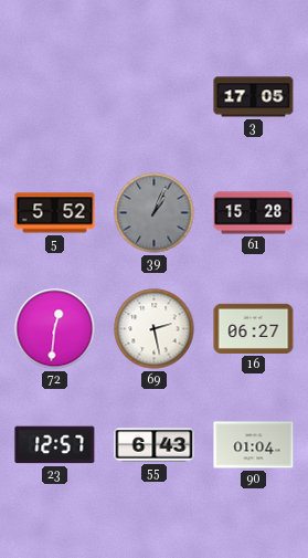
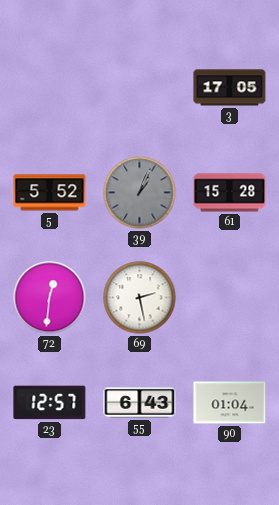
16: 06:27 -> none
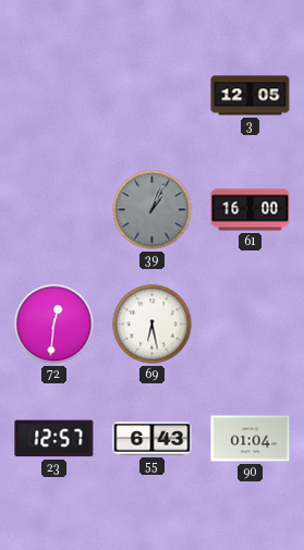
3: 17:05 -> 12:05
5: 5:52 -> none
61: 15:28 -> 16:00
69: 2:28 -> 6:28
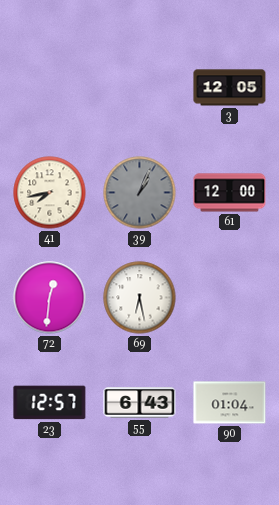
41: none -> 7:43
61: 16:00 -> 12:00
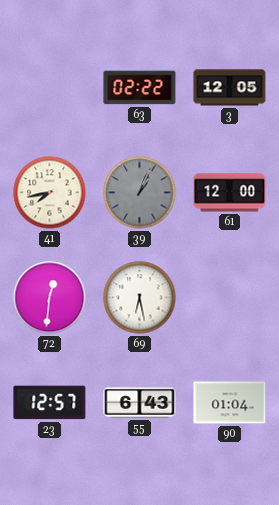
63: none -> 02:22
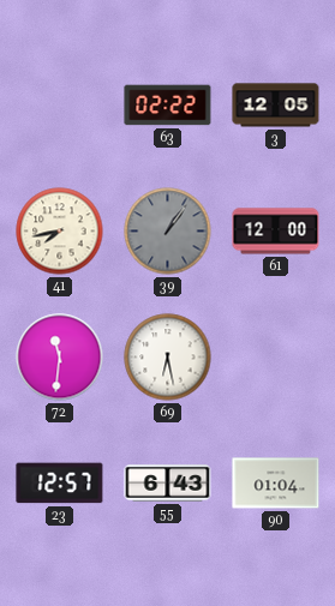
39: 1:04 -> 1:06
72: 12:31 -> 11:31
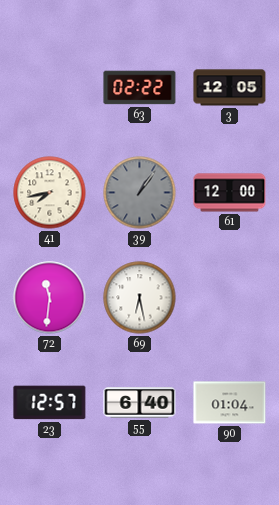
55: 6:43 -> 6:40
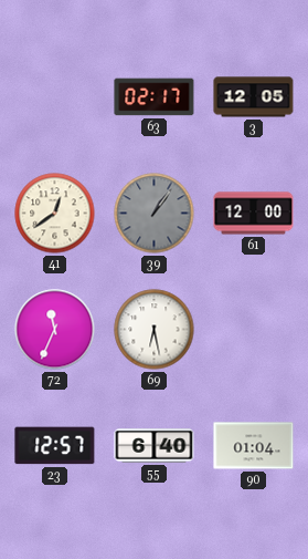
63: 02:22 -> 02:17
41: 7:43 -> 12:39
72: 11:31 -> 11:34
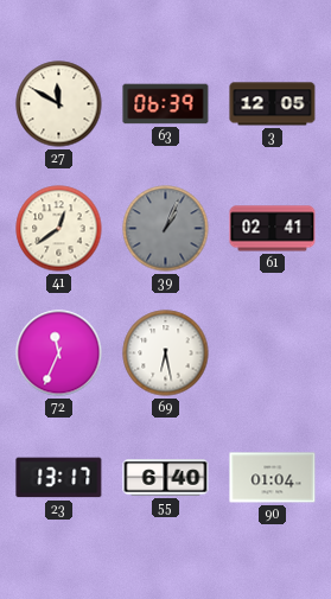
27: none -> 11:50
63: 02:17 -> 06:39
39: 1:06 -> 1:04
61: 12:00 -> 02:41
23: 12:57 -> 13:17
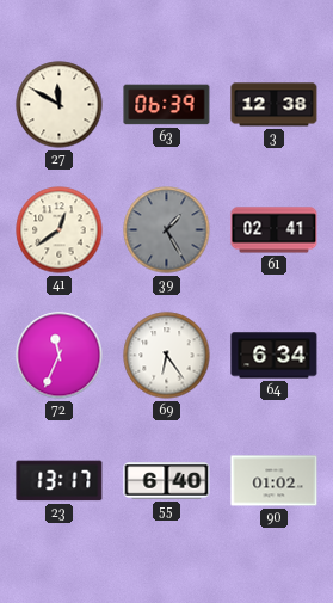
3: 12:05 -> 12:38
39: 1:04 -> 1:25
69: 6:28 -> 6:24
64: none -> 6:34
90: 01:04 -> 01:02
